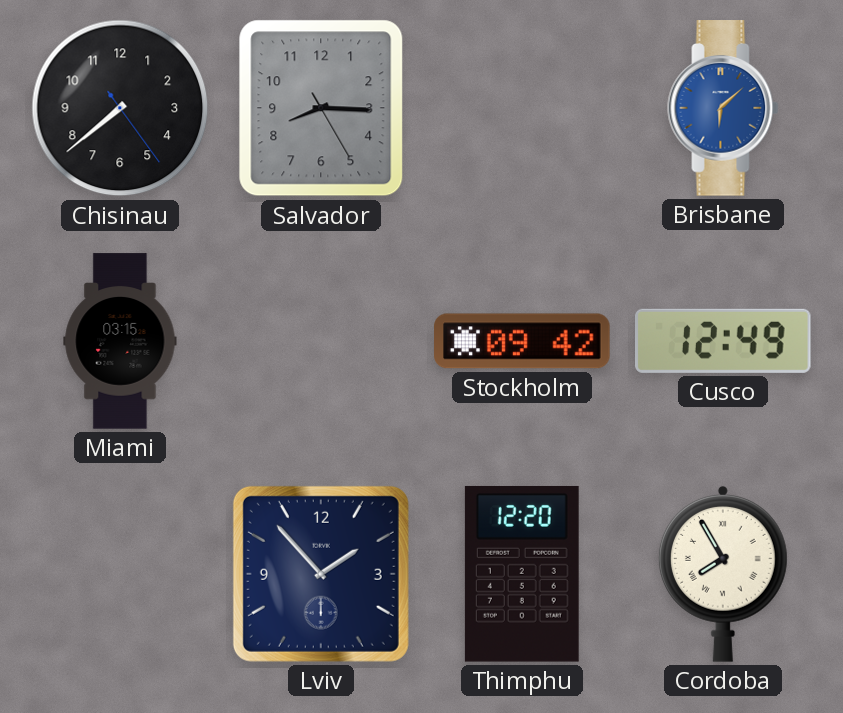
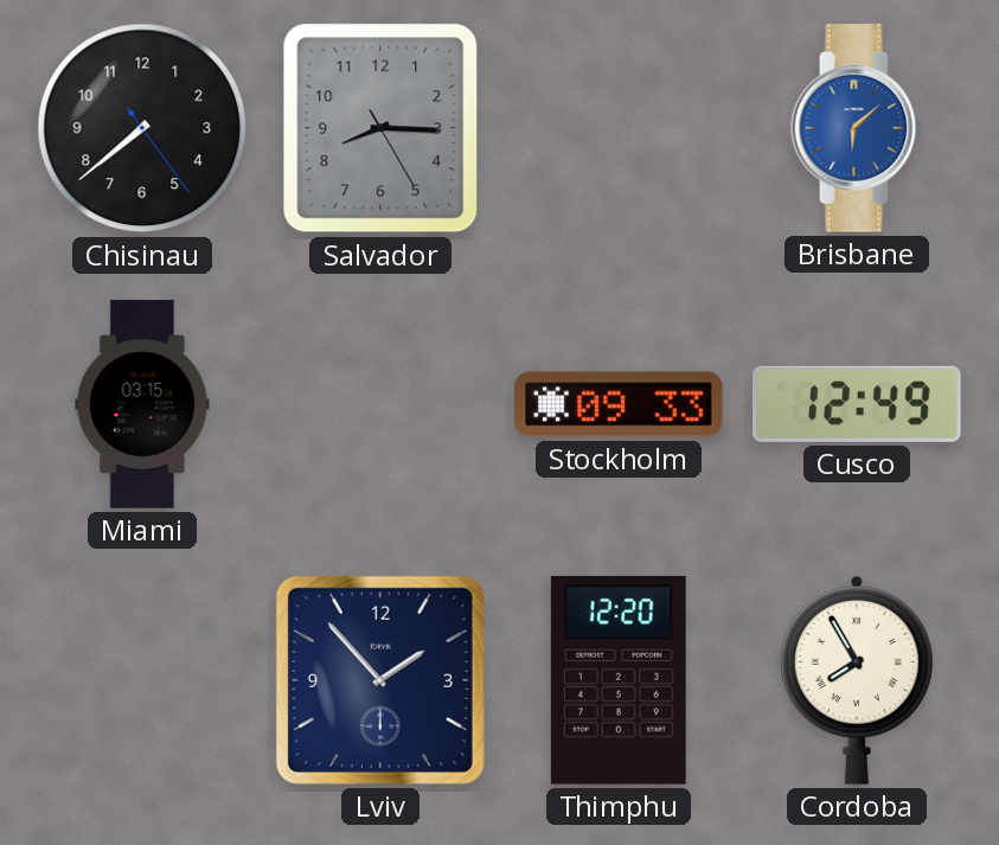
Stockholm: 09:42 -> 09:33
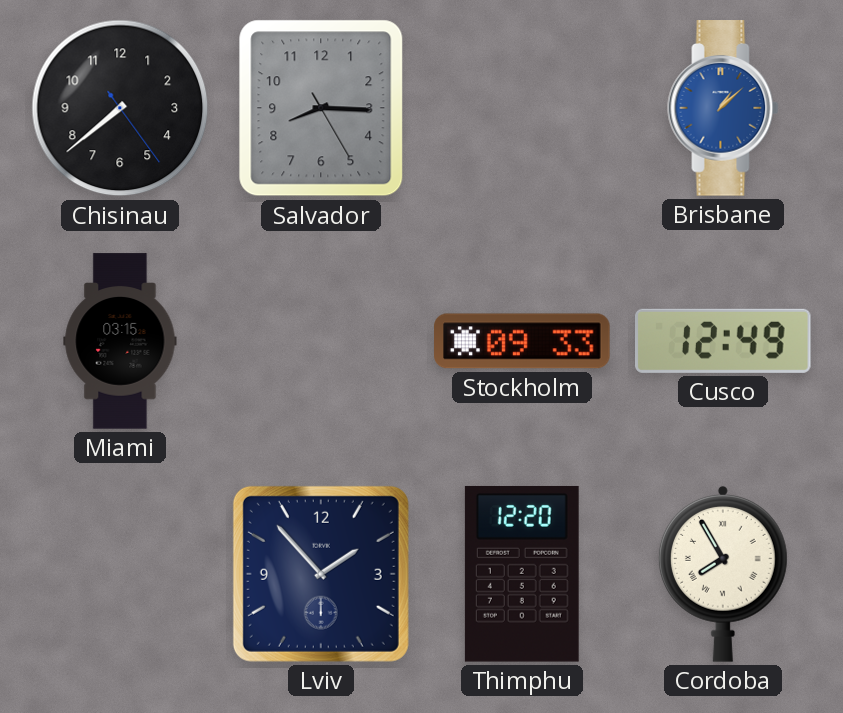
Brisbane: 6:08 -> 1:08
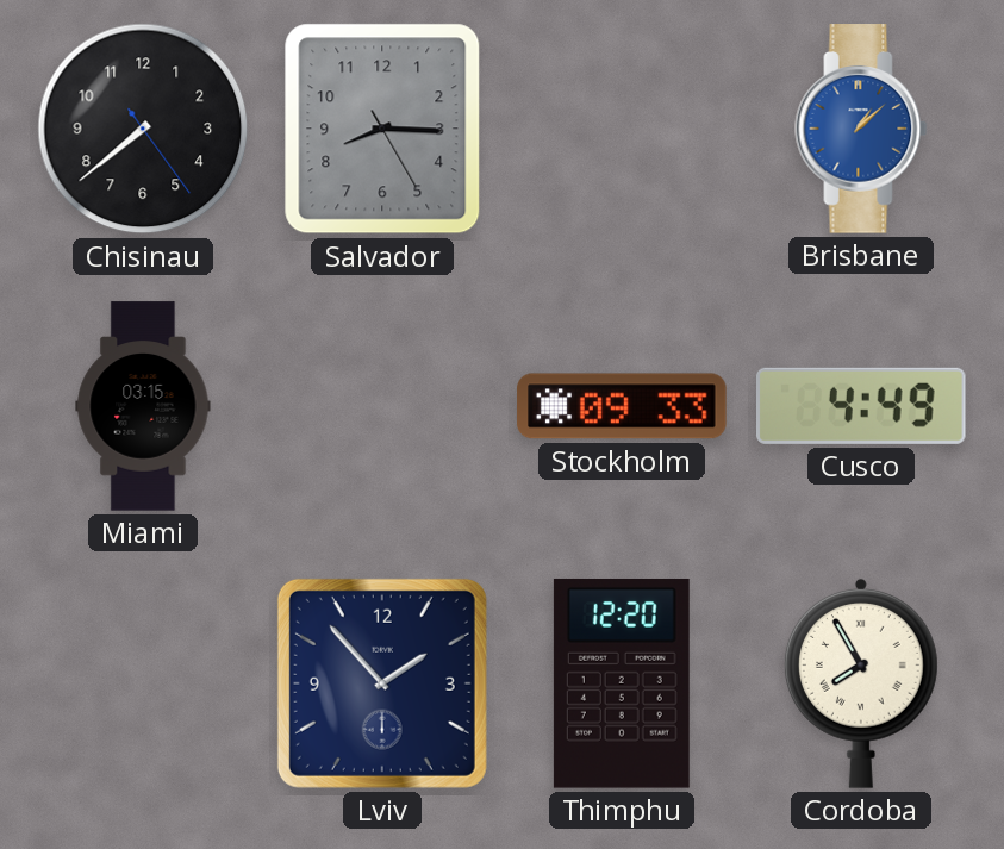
Cusco: 12:49 -> 4:49
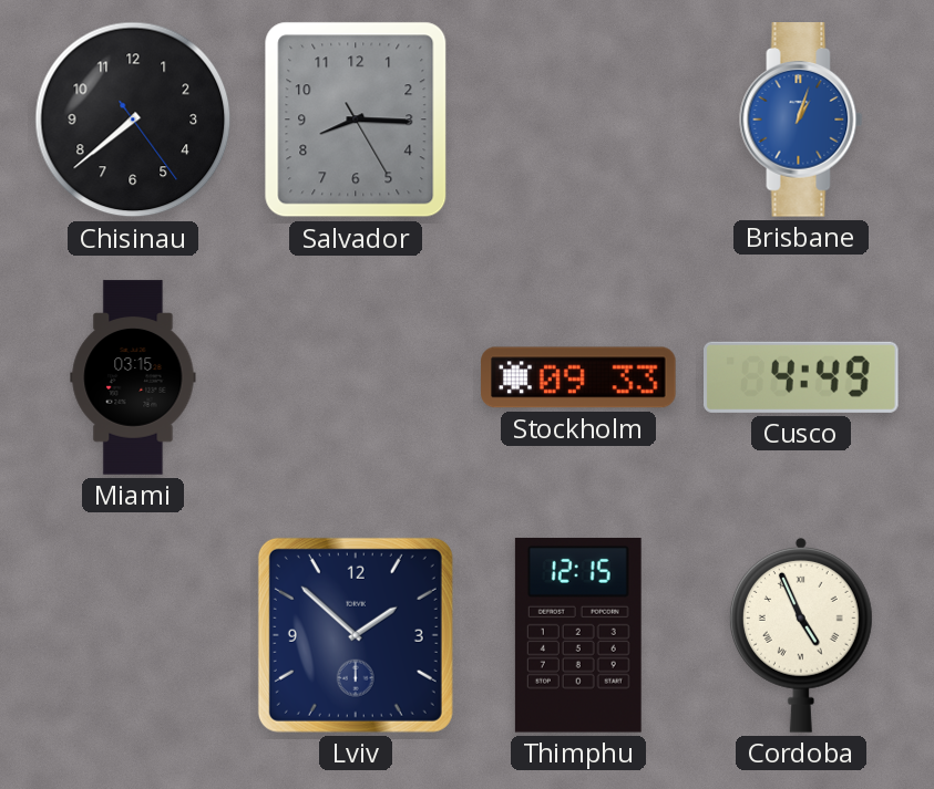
Brisbane: 1:08 -> 1:03
Lviv: 1:53 -> 1:52
Thimphu: 12:20 -> 12:15
Cordoba: 7:55 -> 4:56
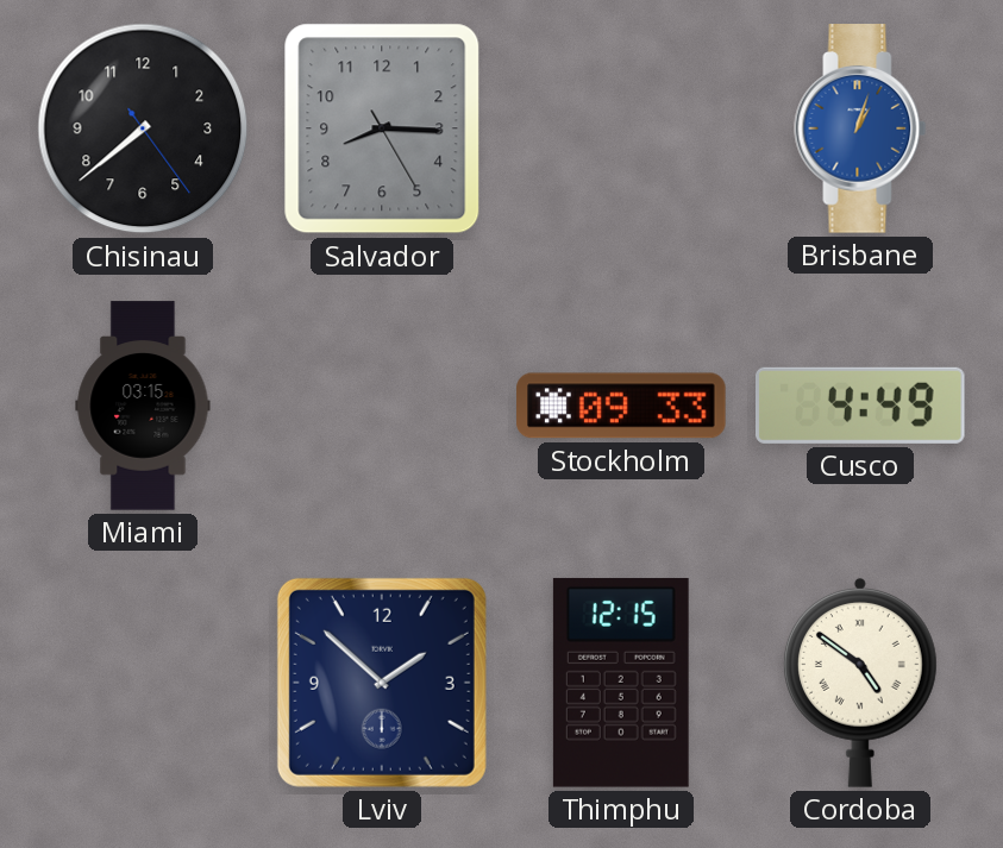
Cordoba: 4:56 -> 4:51
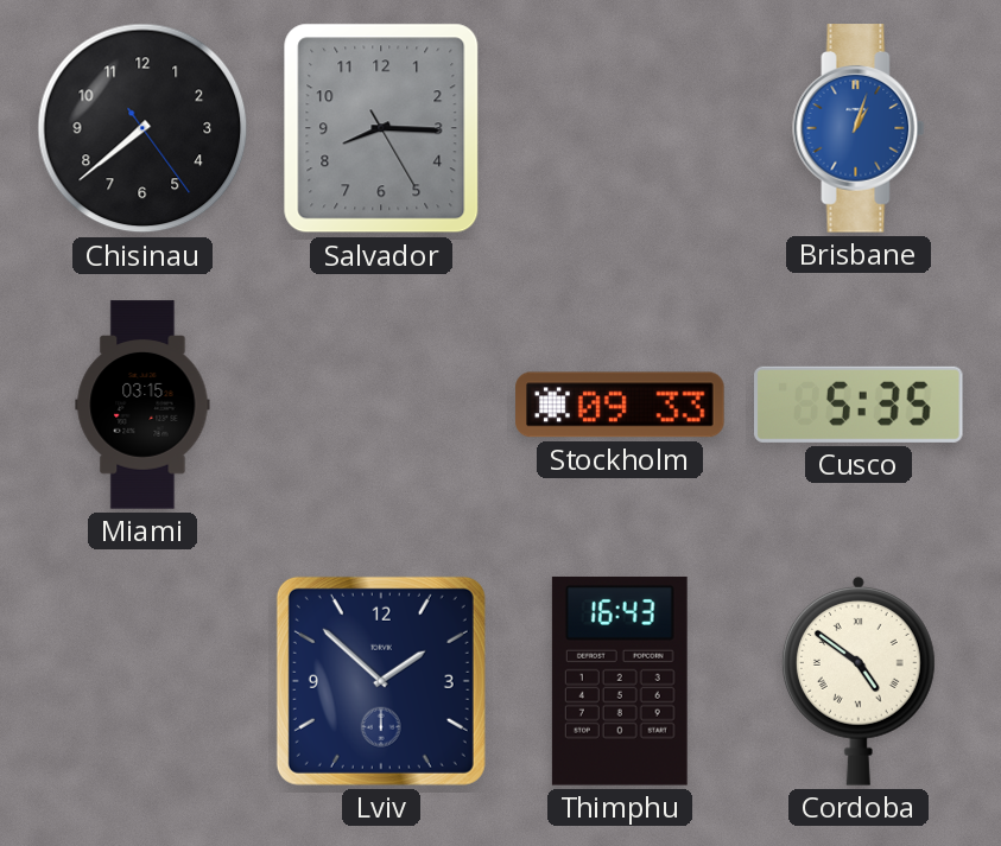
Cusco: 4:49 -> 5:35
Thimphu: 12:15 -> 16:43
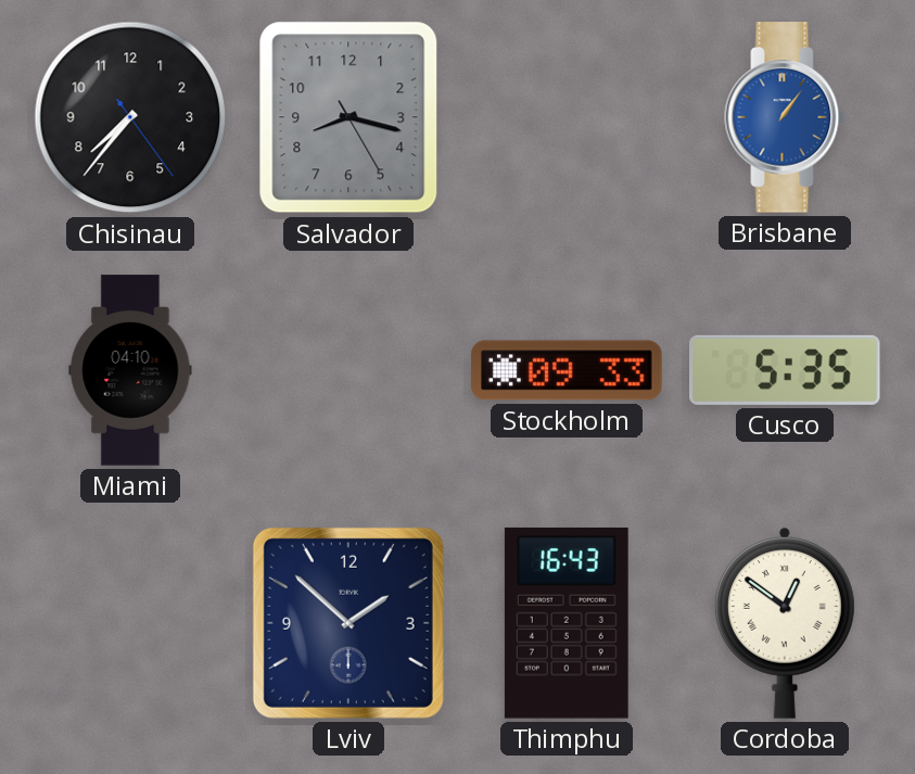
Chisinau: 7:38 -> 7:36
Salvador: 8:15 -> 8:17
Brisbane: 1:03 -> 1:06
Miami: 03:15 -> 04:10
Cordoba: 4:51 -> 12:51
